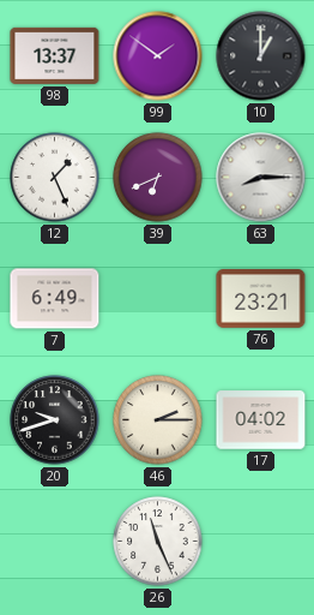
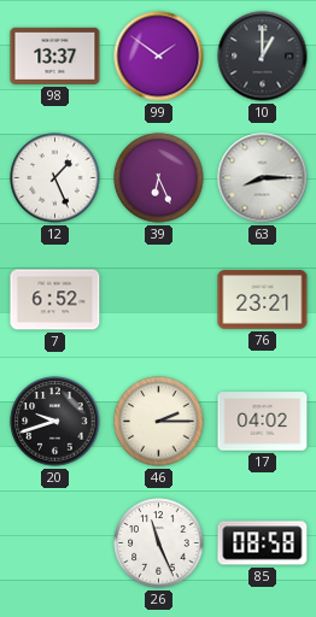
39: 6:41 -> 6:26
7: 6:49 -> 6:52
85: none -> 08:58
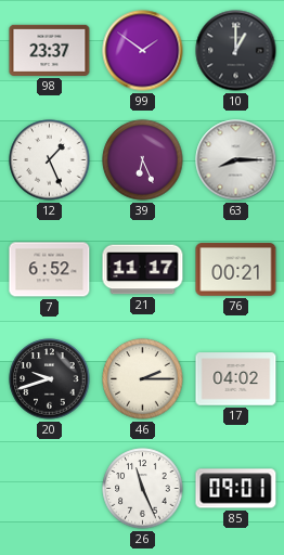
98: 13:37 -> 23:37
21: none -> 11:17
76: 23:21 -> 00:21
85: 08:58 -> 09:01
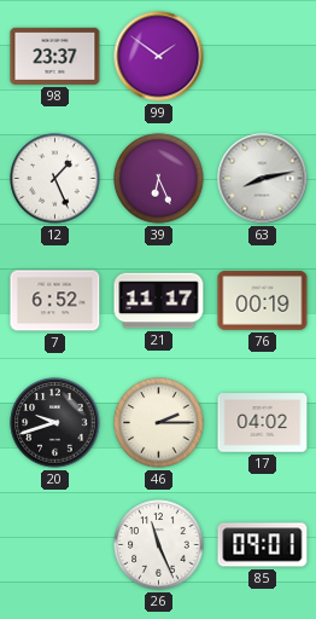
10: 1:00 -> none
63: 8:15 -> 8:13
76: 00:21 -> 00:19
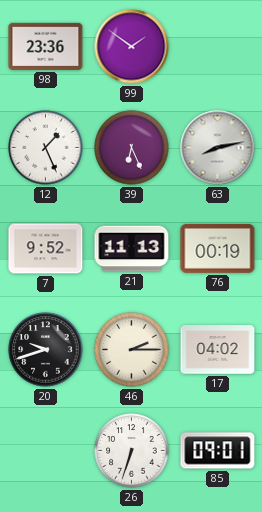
98: 23:37 -> 23:36
7: 6:52 -> 9:52
21: 11:17 -> 11:13
26: 11:26 -> 6:33
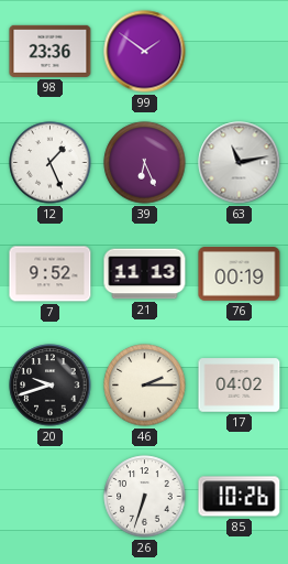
63: 8:13 -> 11:13
85: 09:01 -> 10:26
